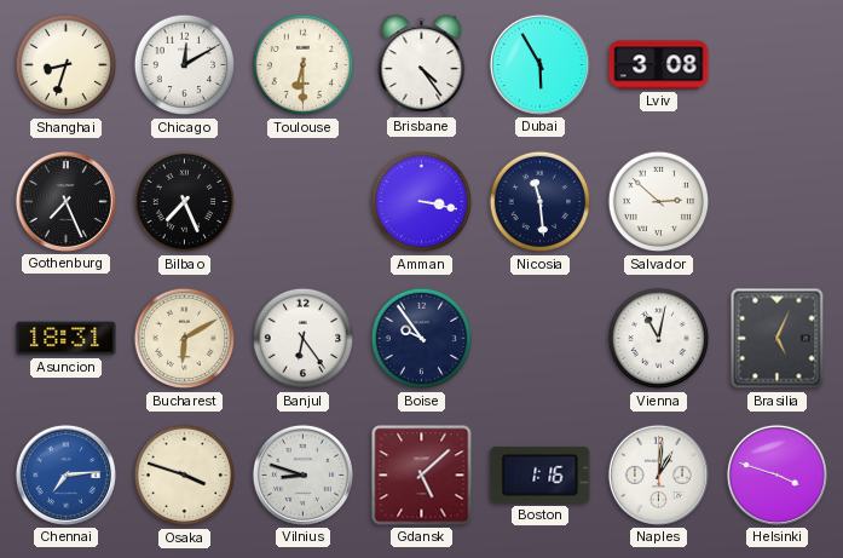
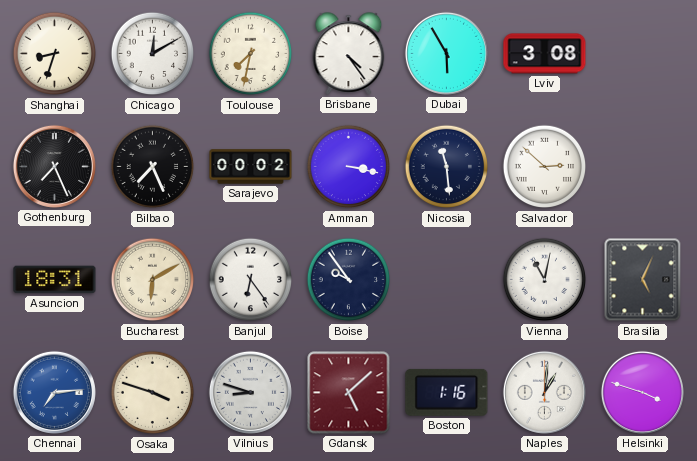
Toulouse: 6:30 -> 7:32
Sarajevo: none -> 00:02
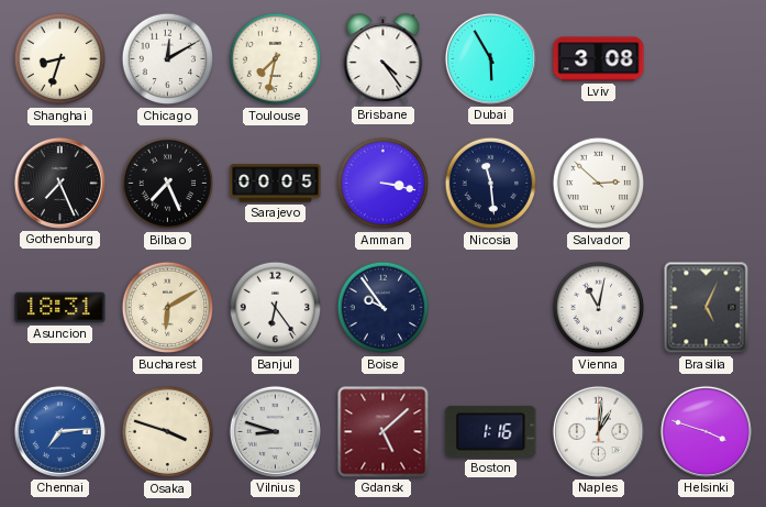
Sarajevo: 00:02 -> 00:05
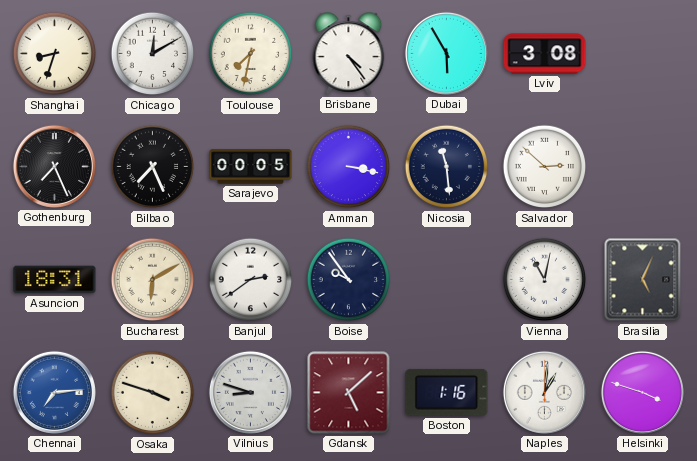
Banjul: 6:24 -> 2:39
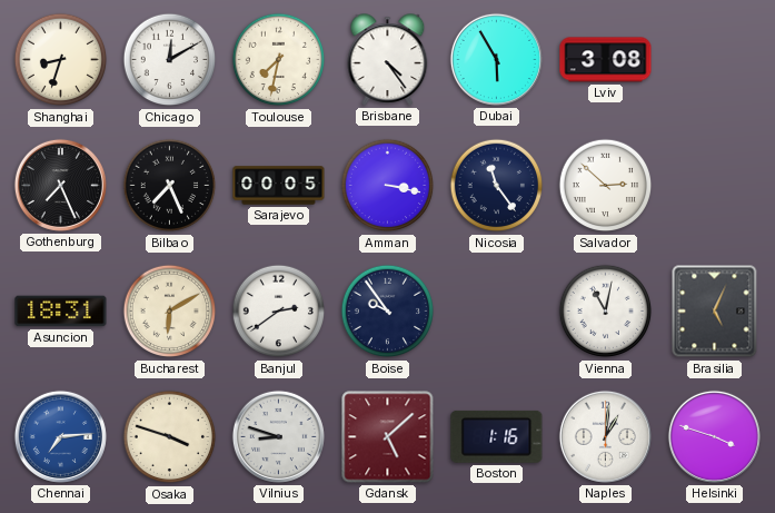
Nicosia: 11:29 -> 11:24
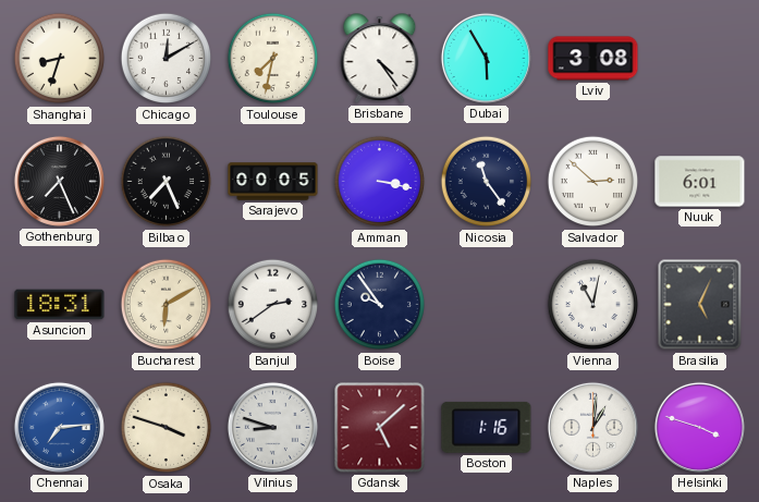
Nuuk: none -> 6:01
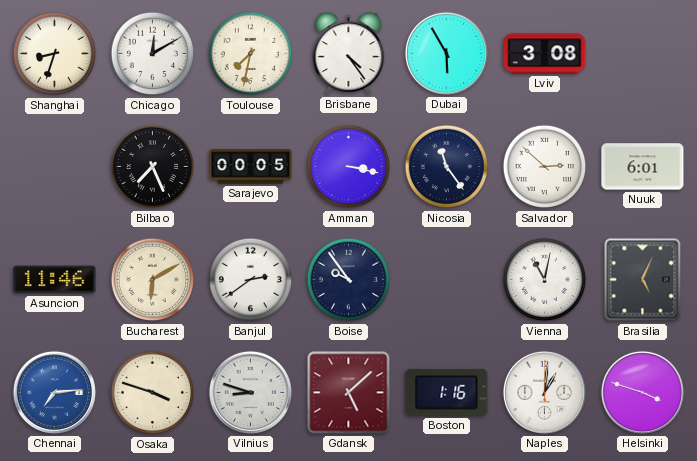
Gothenburg: 7:26 -> none
Asuncion: 18:31 -> 11:46
